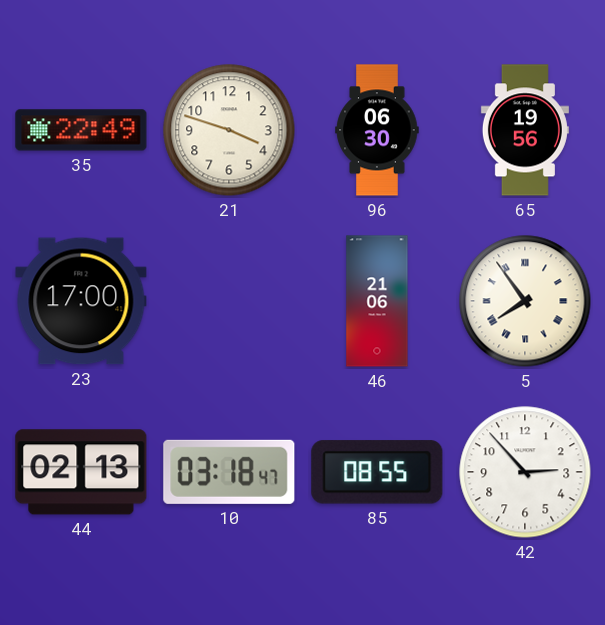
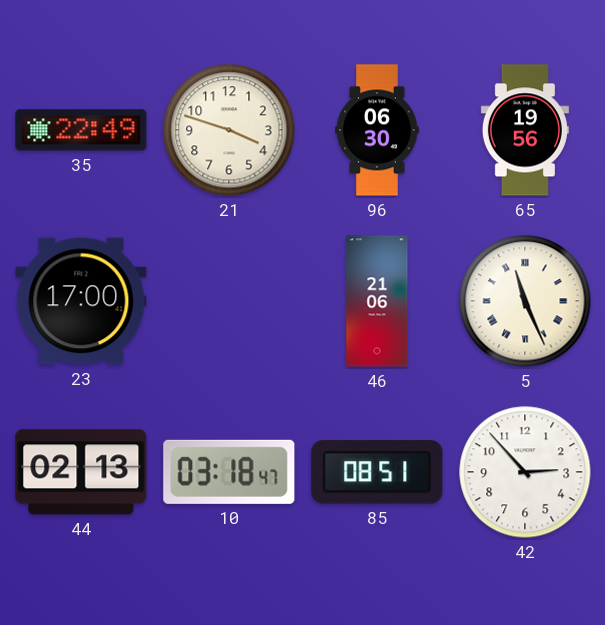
5: 7:54 -> 11:26
85: 08:55 -> 08:51
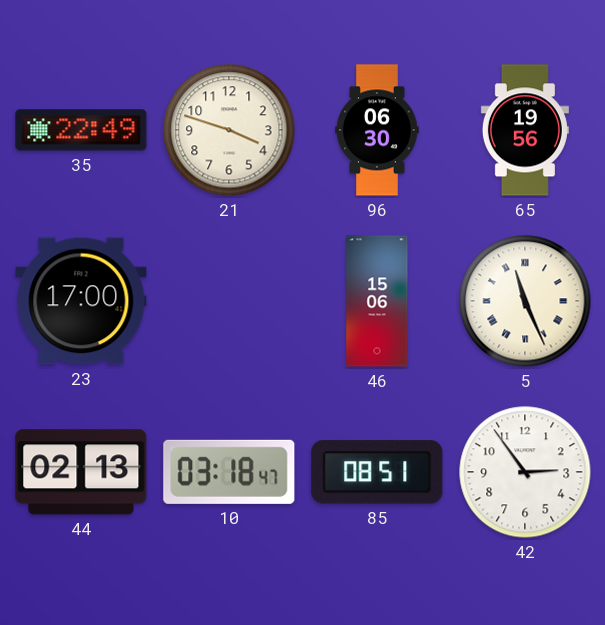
46: 21:06 -> 15:06
42: 2:53 -> 2:54
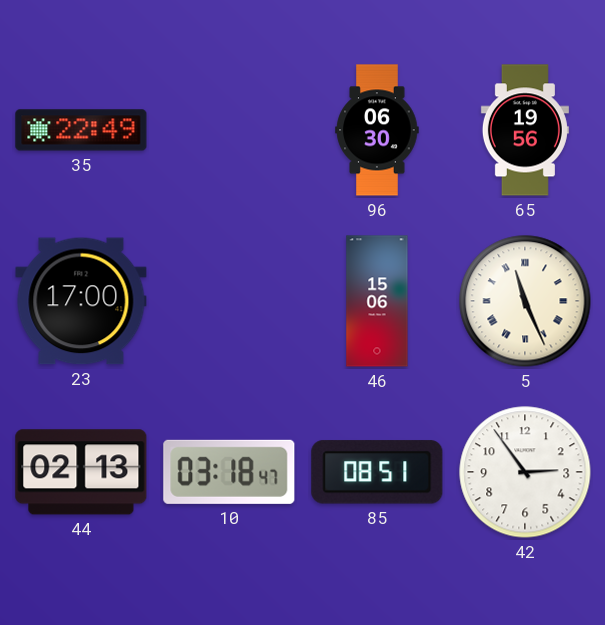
21: 3:48 -> none
